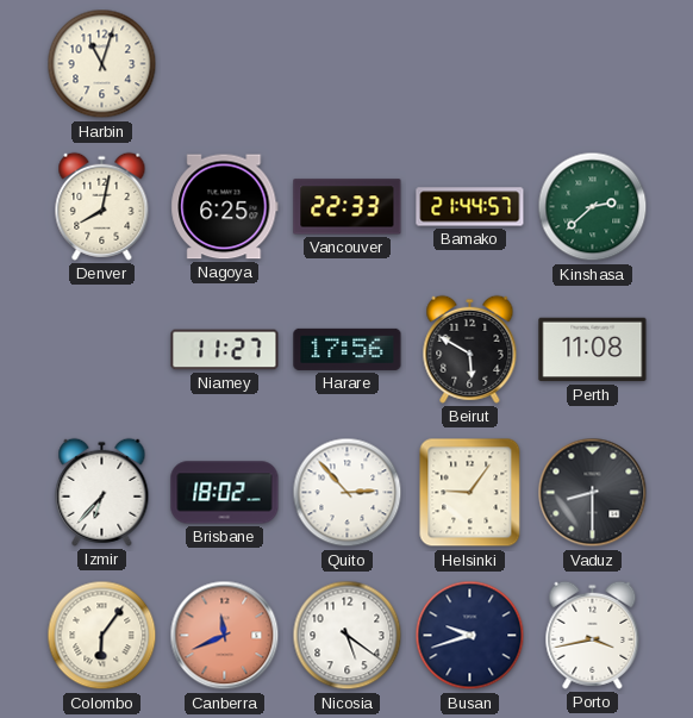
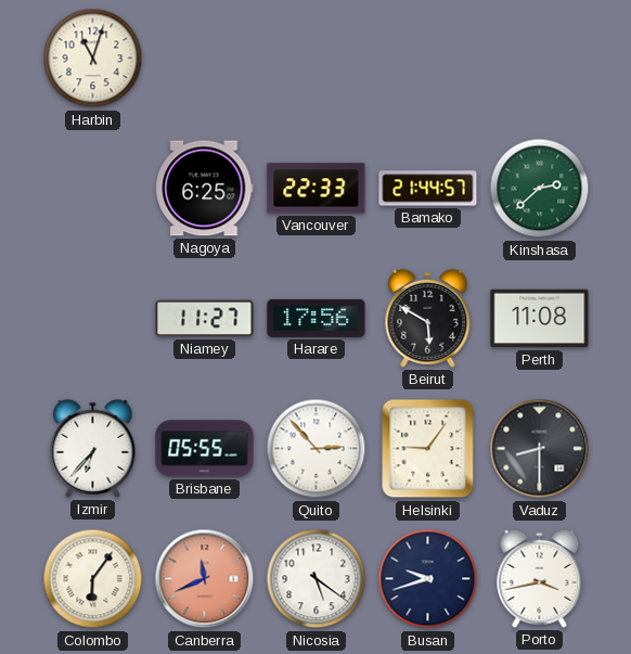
Denver: 8:02 -> none
Brisbane: 18:02 -> 05:55
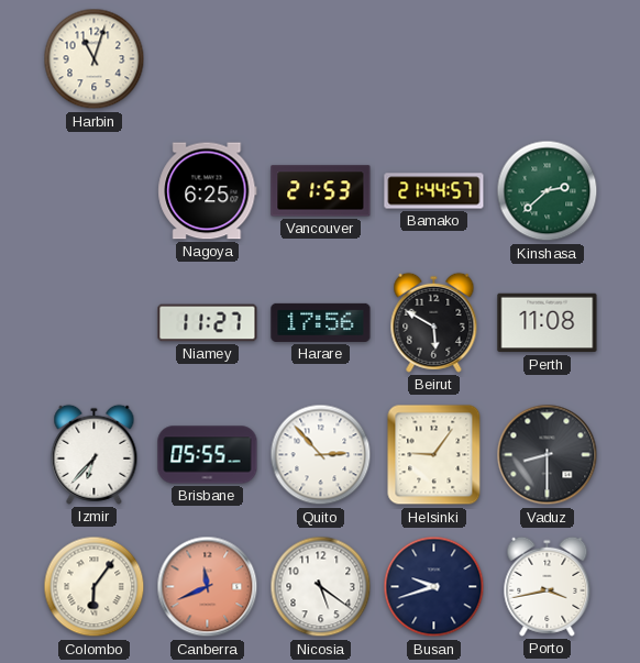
Vancouver: 22:33 -> 21:53
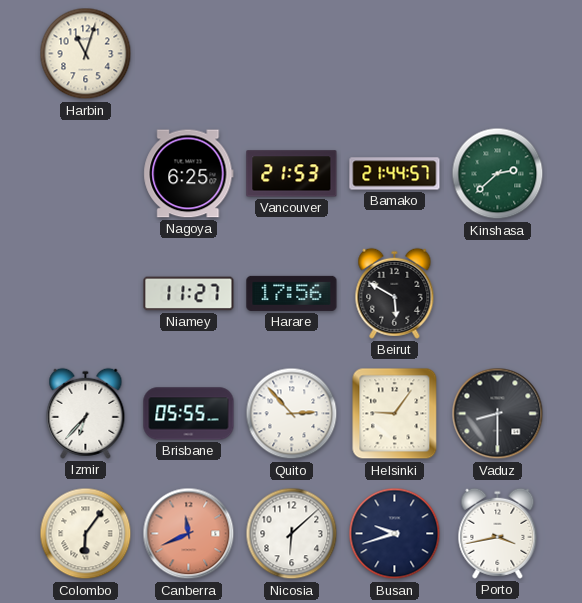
Perth: 11:08 -> none
Nicosia: 5:21 -> 6:08
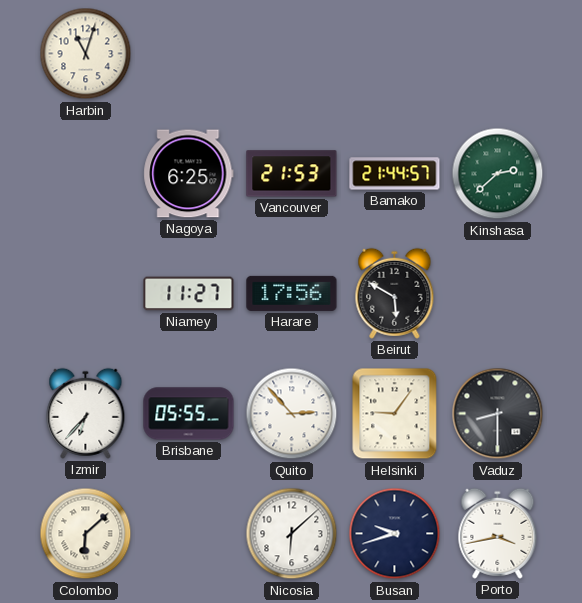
Colombo: 6:06 -> 6:08
Canberra: 11:41 -> none
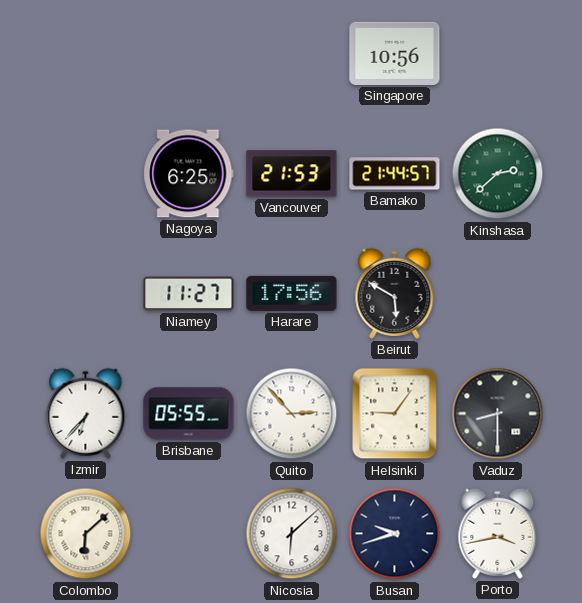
Harbin: 11:03 -> none
Singapore: none -> 10:56
